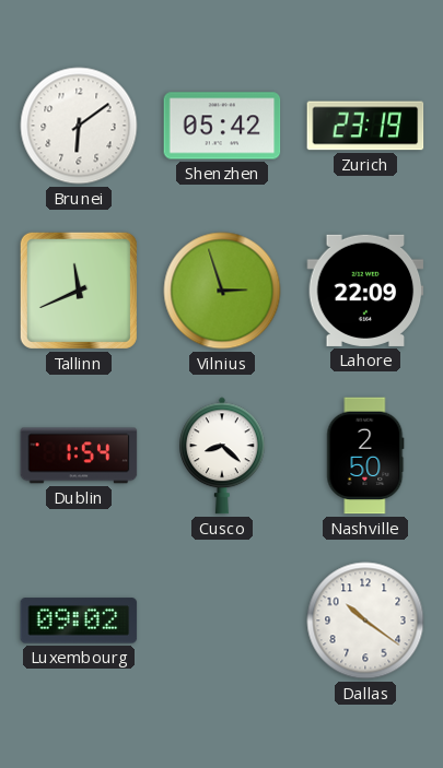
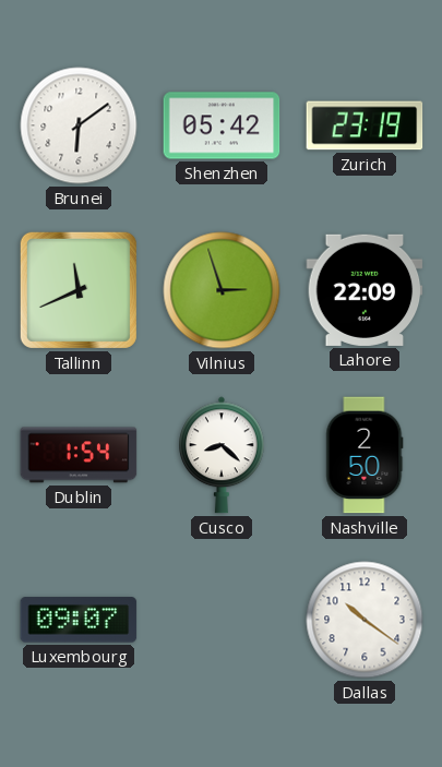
Luxembourg: 09:02 -> 09:07
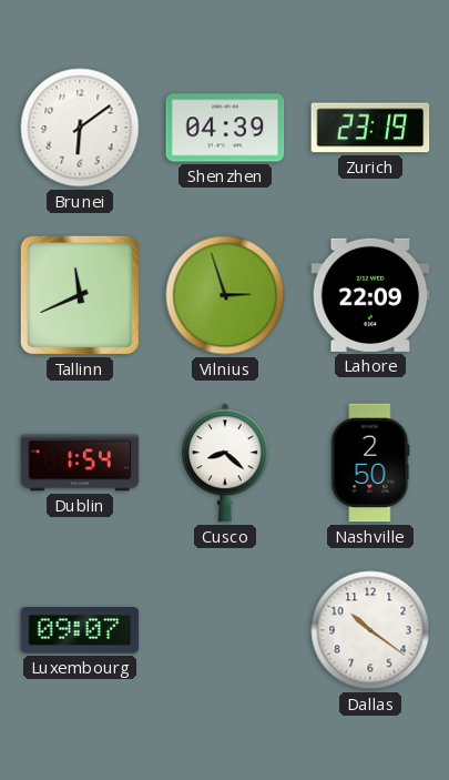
Shenzhen: 05:42 -> 04:39
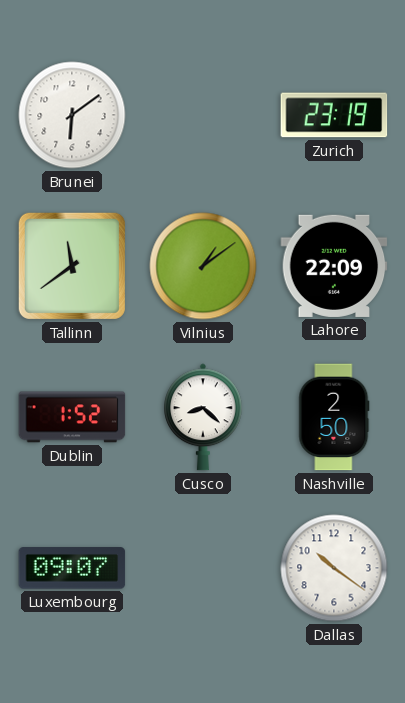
Shenzhen: 04:39 -> none
Tallinn: 11:41 -> 11:39
Vilnius: 2:57 -> 1:09
Dublin: 1:54 -> 1:52
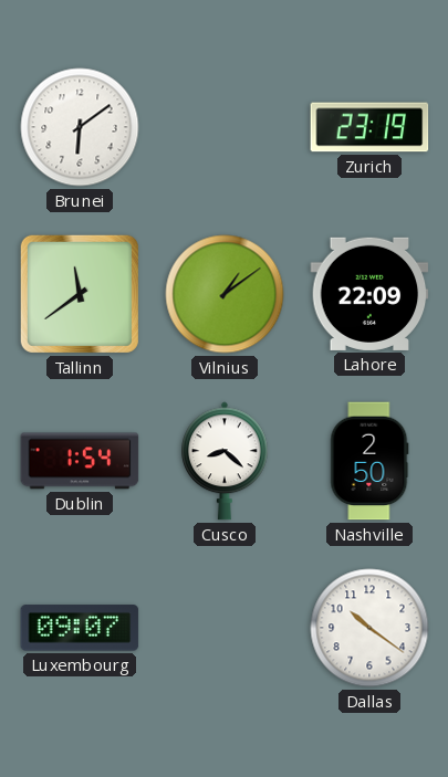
Dublin: 1:52 -> 1:54
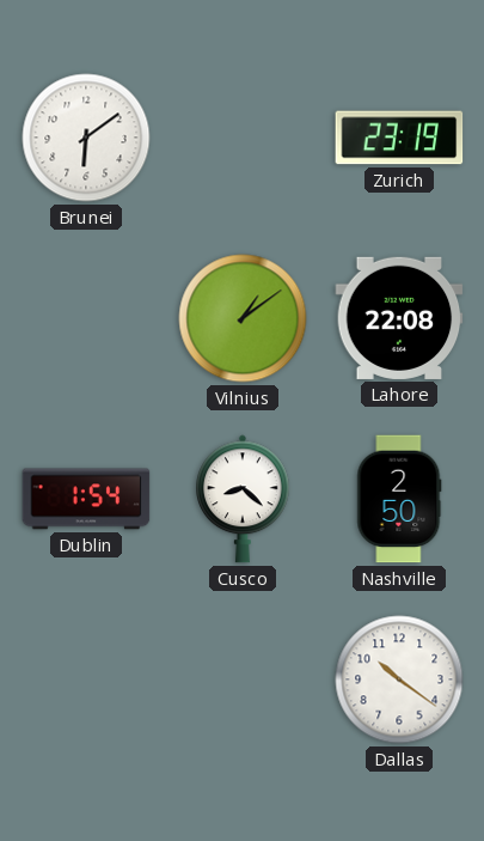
Tallinn: 11:39 -> none
Lahore: 22:09 -> 22:08
Luxembourg: 09:07 -> none
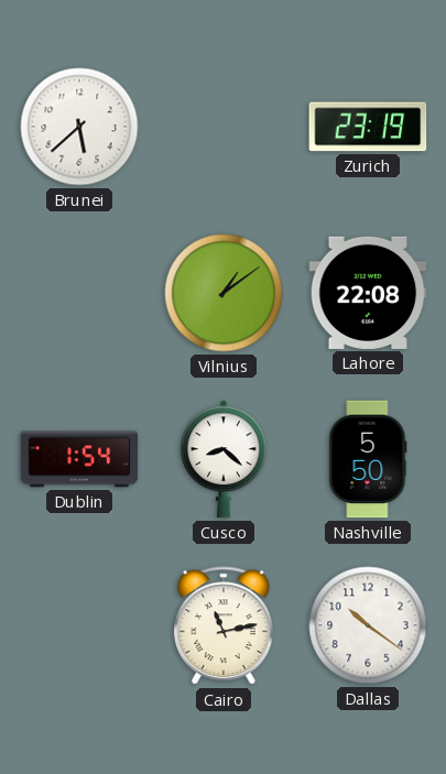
Brunei: 6:09 -> 5:38
Nashville: 2:50 -> 5:50
Cairo: none -> 11:13
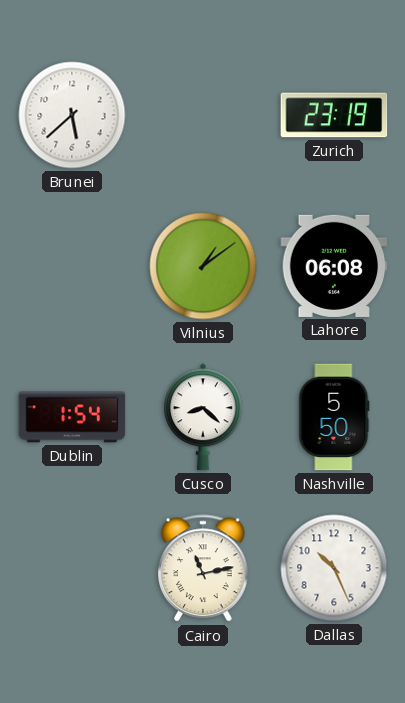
Lahore: 22:08 -> 06:08
Dallas: 10:21 -> 10:26
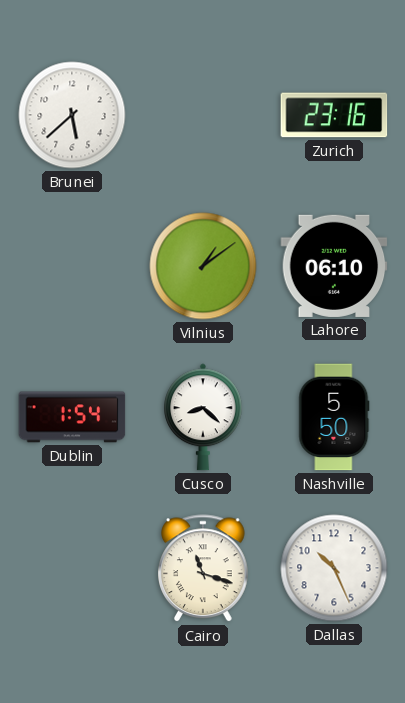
Zurich: 23:19 -> 23:16
Lahore: 06:08 -> 06:10
Cairo: 11:13 -> 11:18
